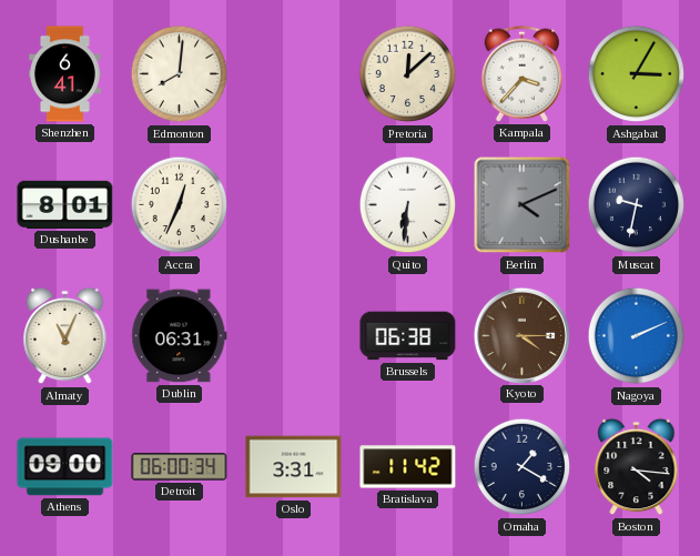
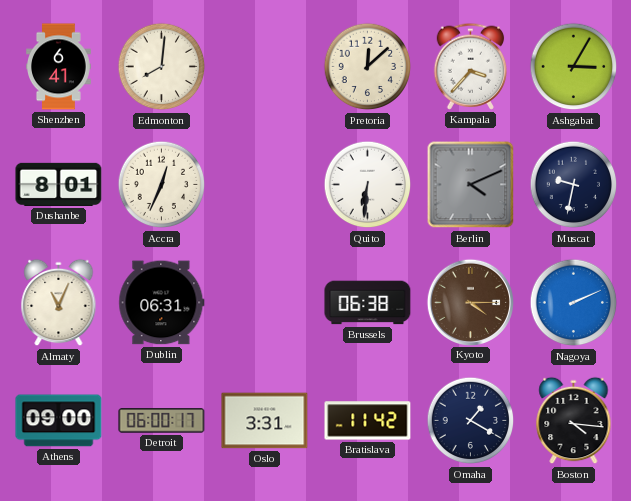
Detroit: 06:00:34 -> 06:00:17
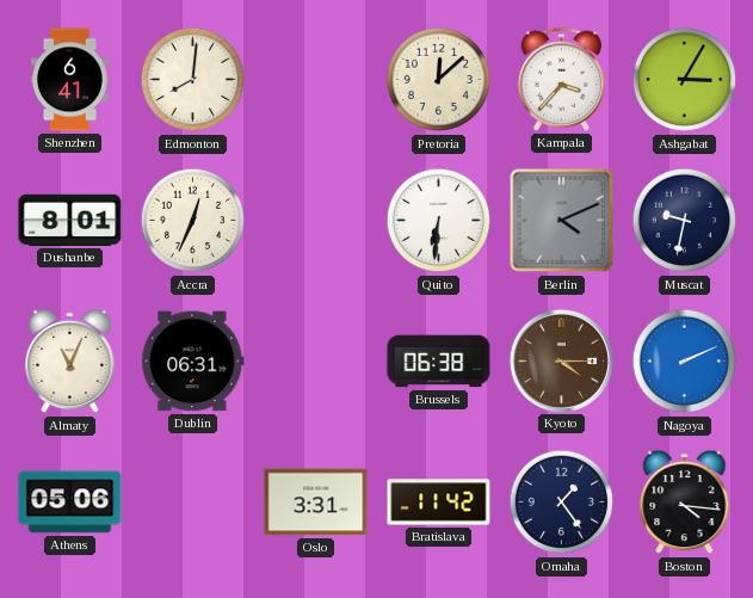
Athens: 09:00 -> 05:06
Detroit: 06:00 -> none
Omaha: 1:20 -> 1:24
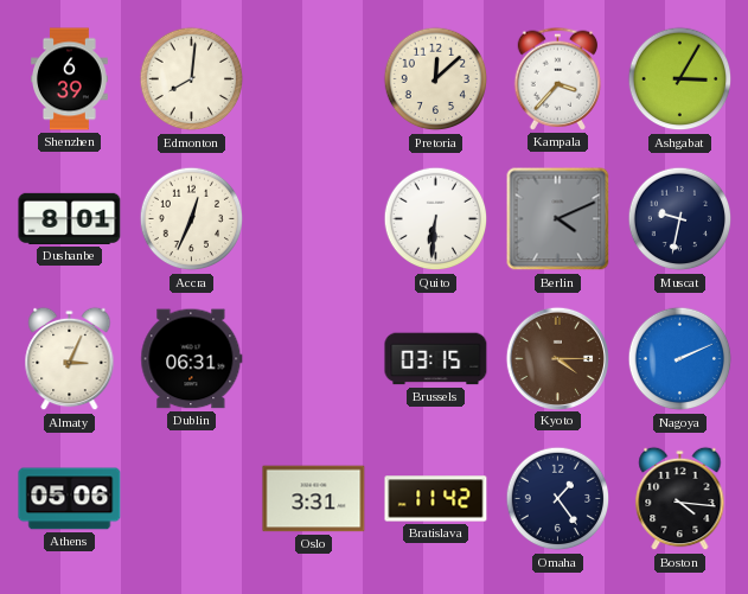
Shenzhen: 6:41 -> 6:39
Almaty: 11:04 -> 3:04
Brussels: 06:38 -> 03:15
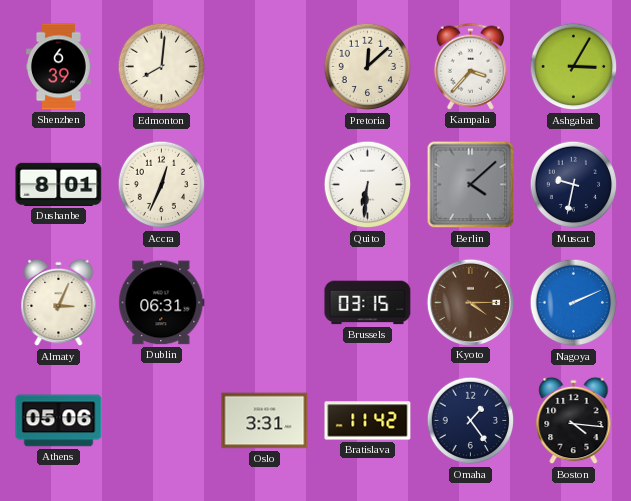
Berlin: 4:11 -> 4:08
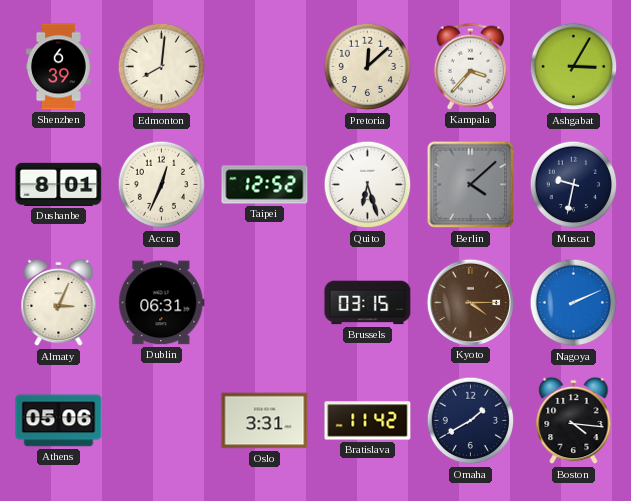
Taipei: none -> 12:52
Quito: 6:31 -> 6:27
Omaha: 1:24 -> 1:40
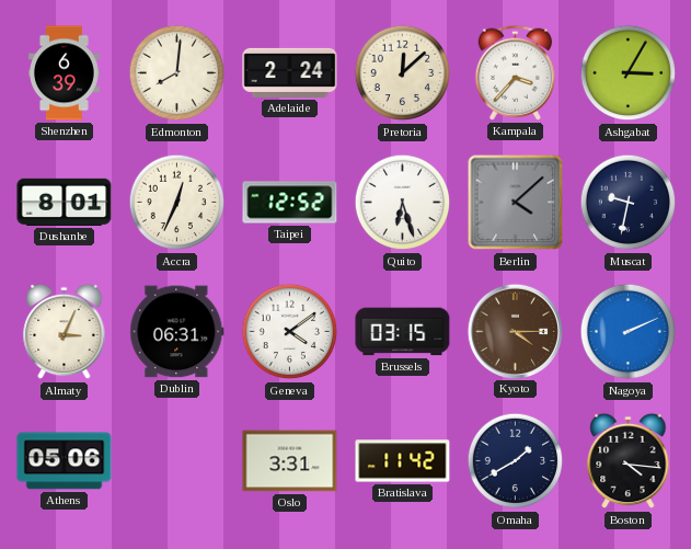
Adelaide: none -> 2:24
Geneva: none -> 4:09
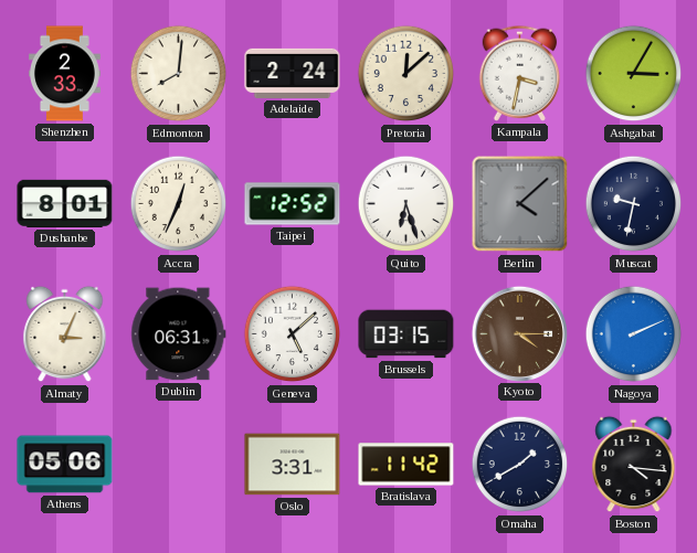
Shenzhen: 6:39 -> 2:33
Kampala: 3:37 -> 3:32
Geneva: 4:09 -> 5:08
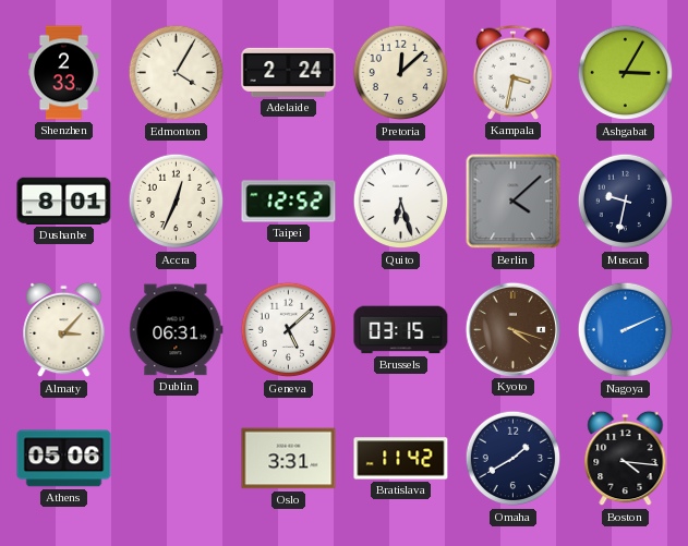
Edmonton: 8:01 -> 4:05
Almaty: 3:04 -> 3:07
Kyoto: 4:15 -> 4:18
